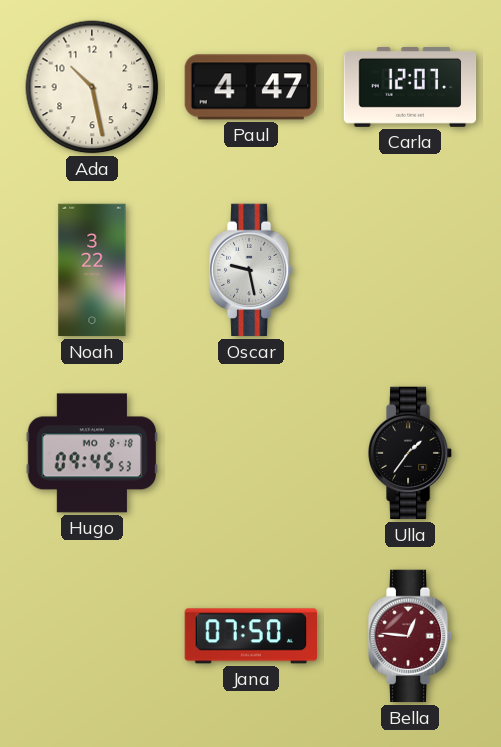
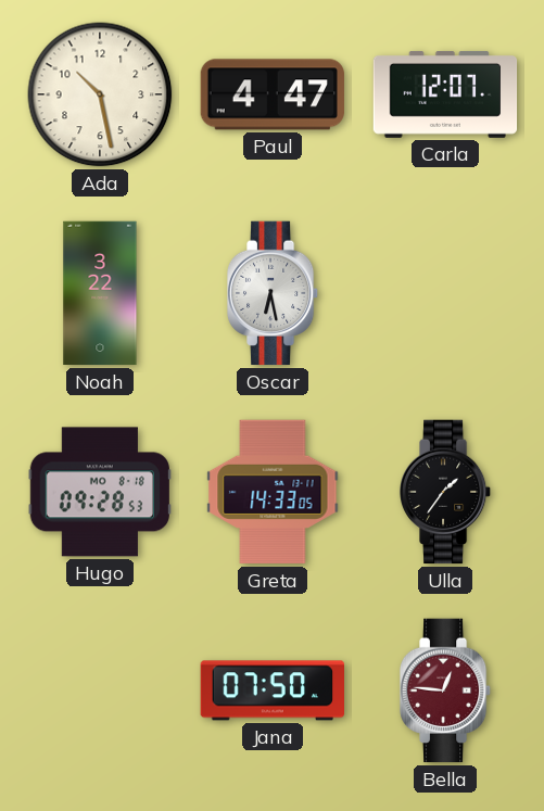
Oscar: 9:28 -> 6:28
Hugo: 09:45 -> 09:28
Greta: none -> 14:33
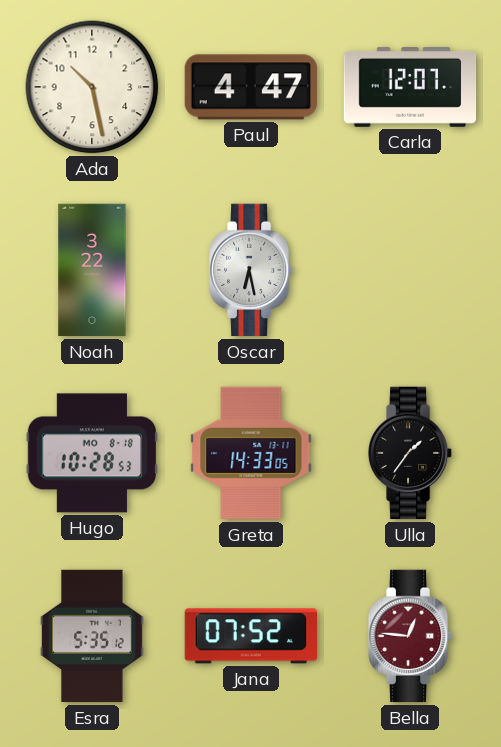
Hugo: 09:28 -> 10:28
Esra: none -> 5:35
Jana: 07:50 -> 07:52
